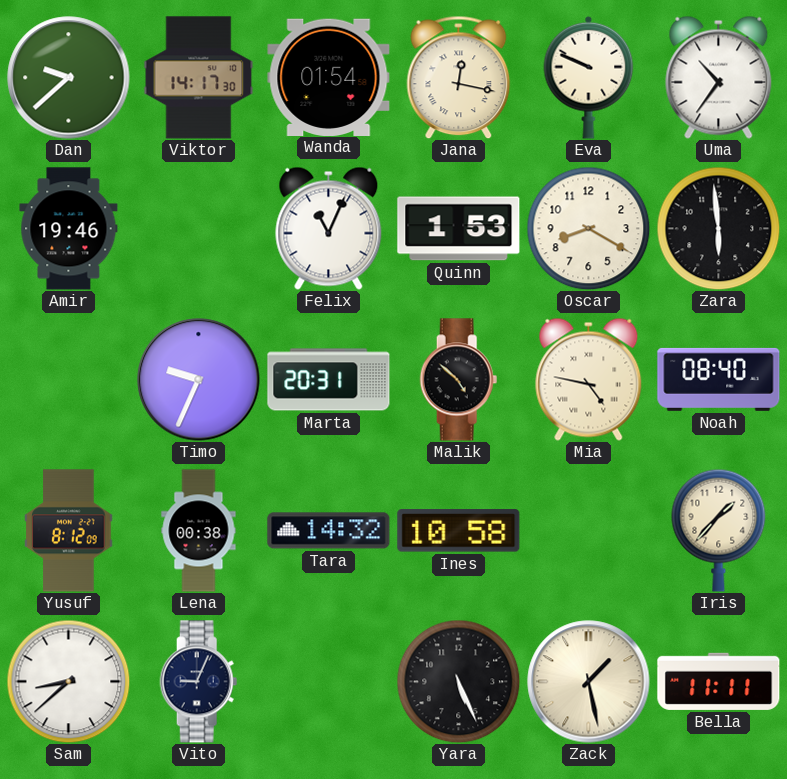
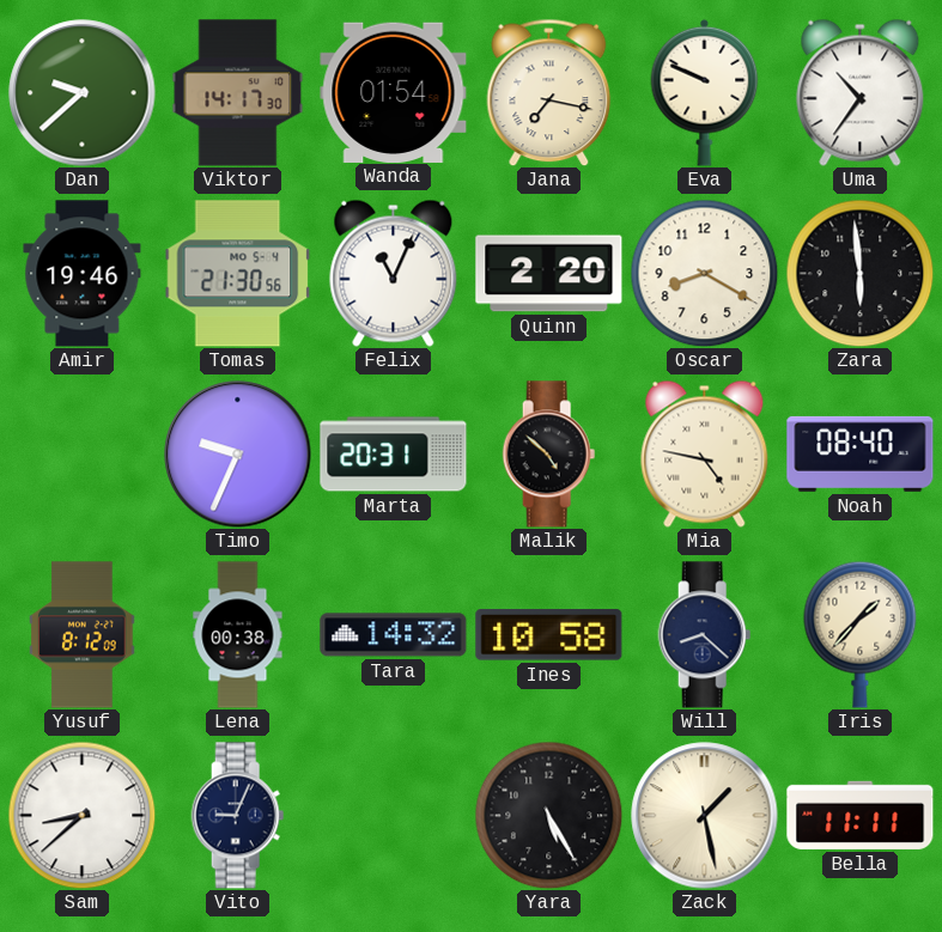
Jana: 12:17 -> 7:17
Tomas: none -> 21:30
Quinn: 1:53 -> 2:20
Will: none -> 8:22
Yara: 5:26 -> 5:25
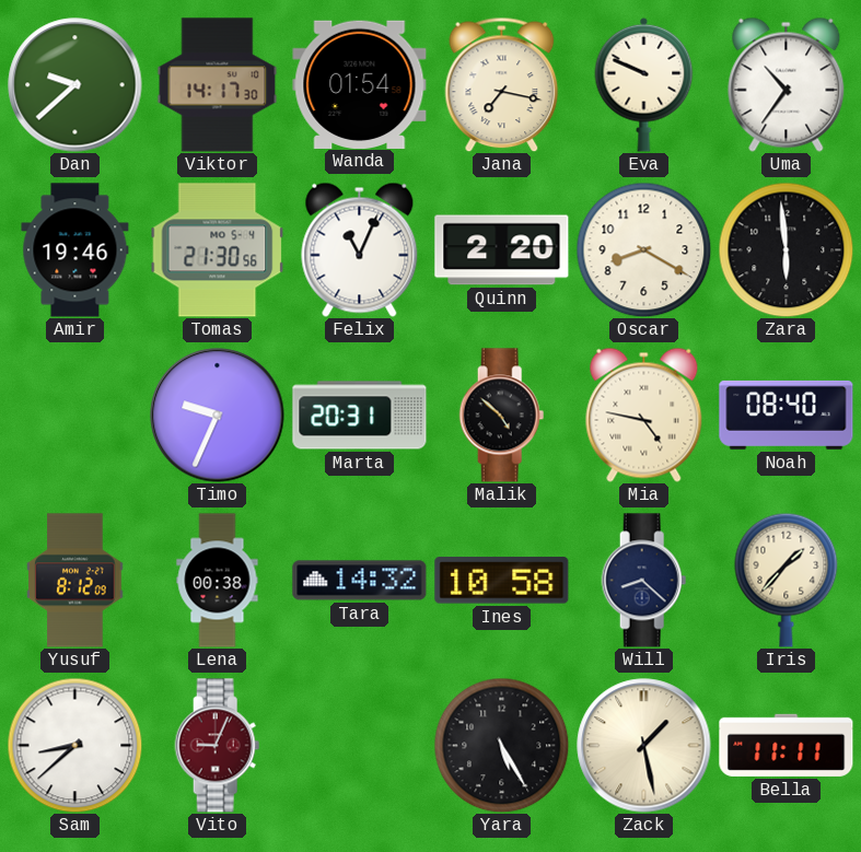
Vito dial: navy -> burgundy
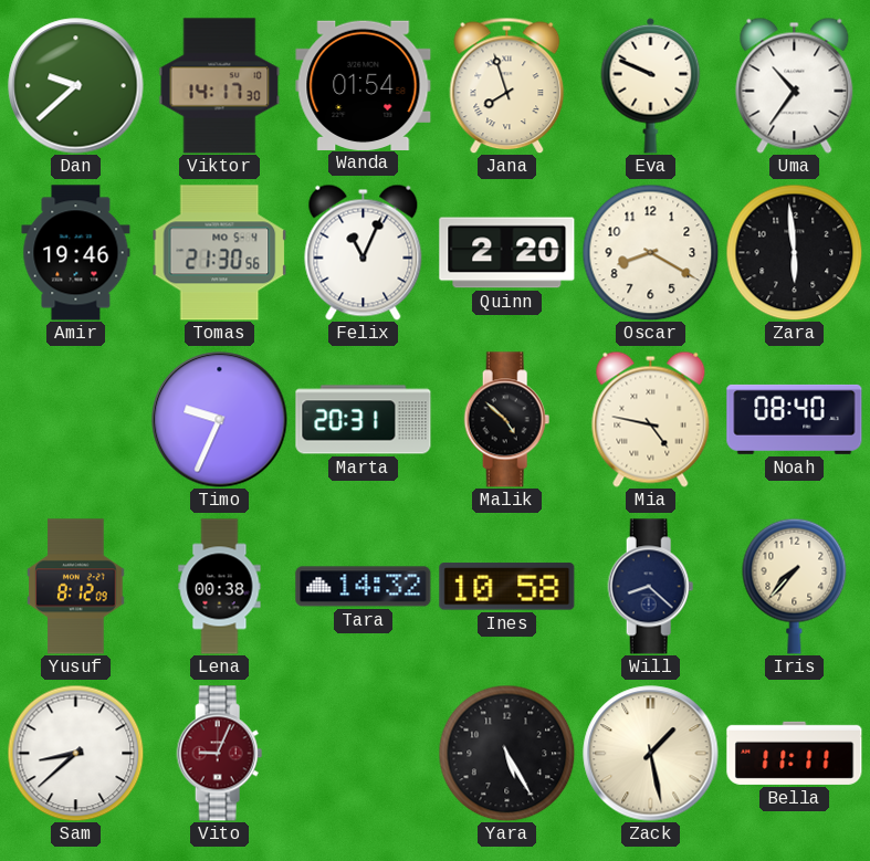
Jana: 7:17 -> 7:57
Iris: 1:37 -> 7:37
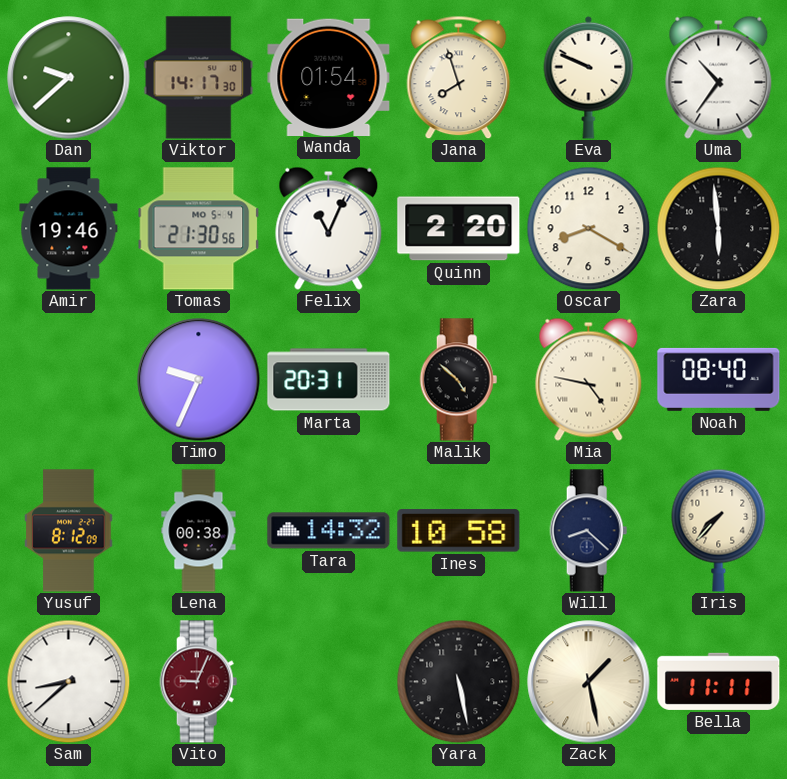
Yara: 5:25 -> 5:28
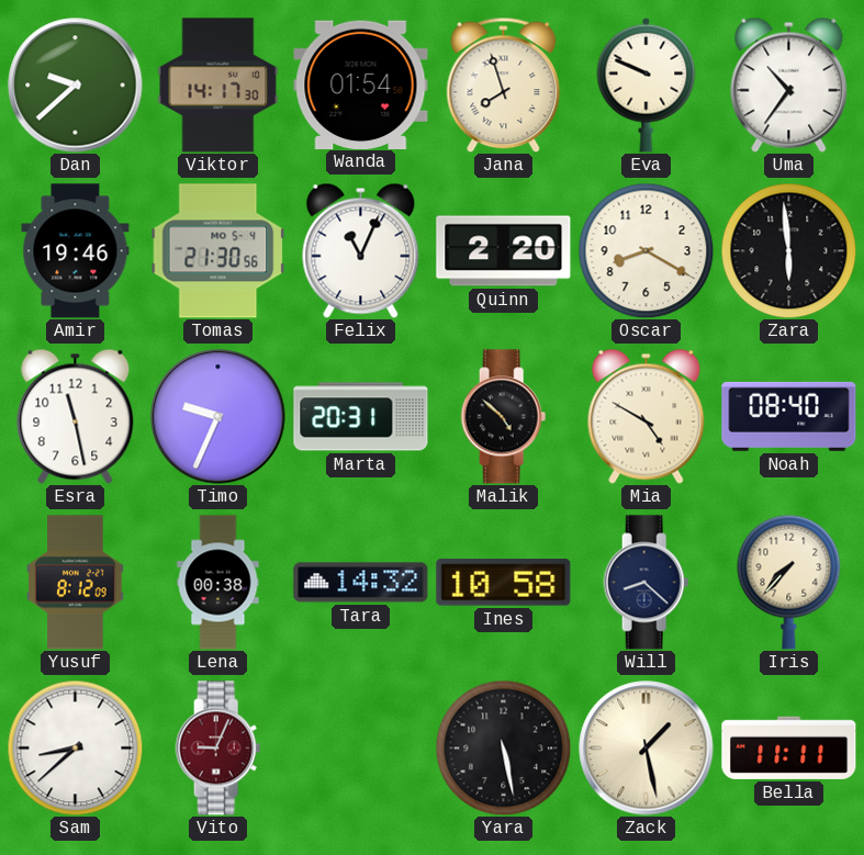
Esra: none -> 11:28
Mia: 4:47 -> 4:50
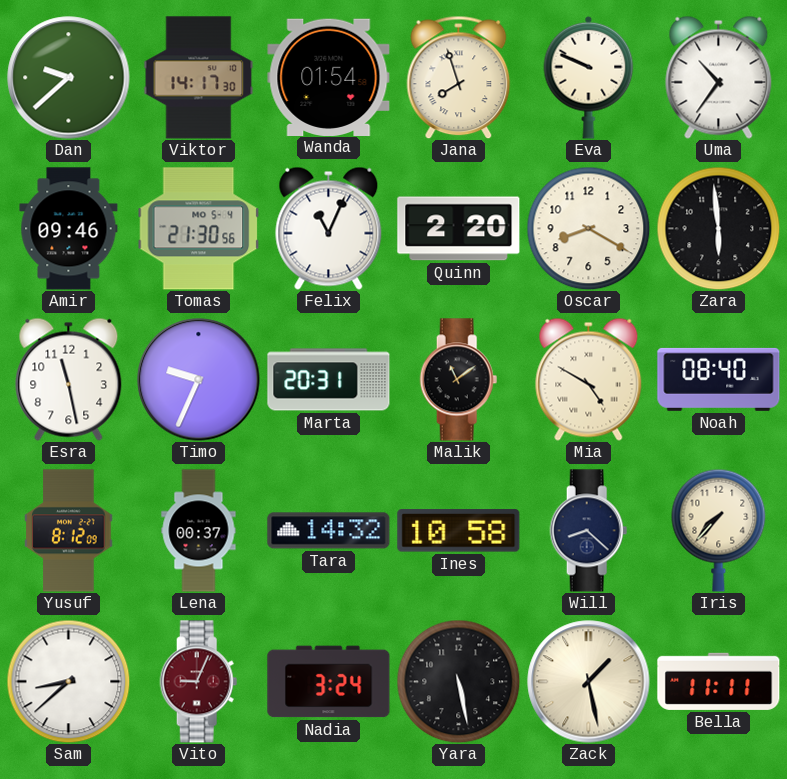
Amir: 19:46 -> 09:46
Malik: 4:52 -> 11:09
Lena: 00:38 -> 00:37
Nadia: none -> 3:24
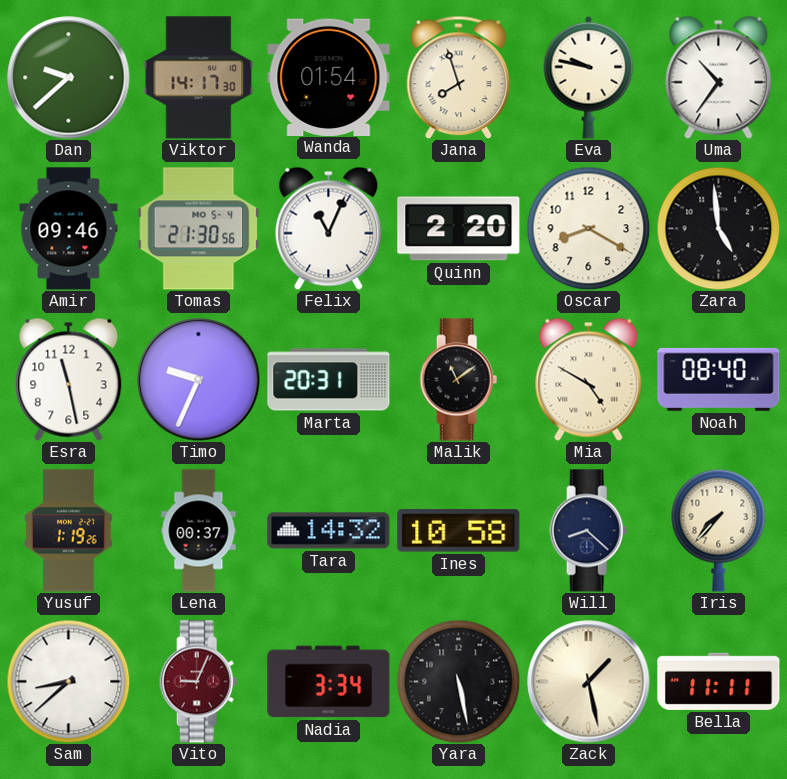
Eva: 9:49 -> 9:47
Zara: 5:59 -> 4:59
Yusuf: 8:12 -> 1:19
Nadia: 3:24 -> 3:34
